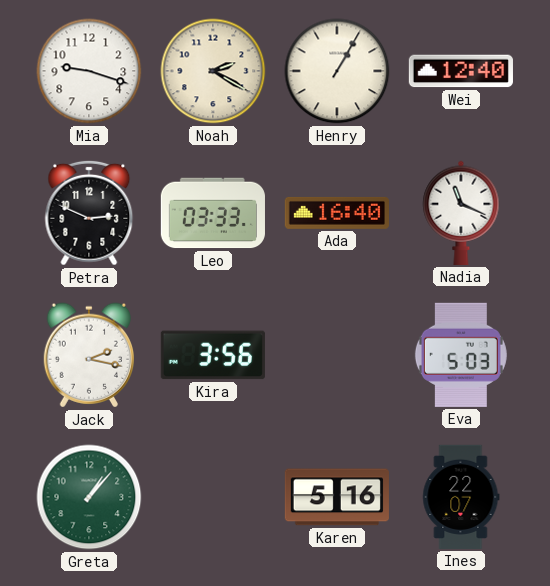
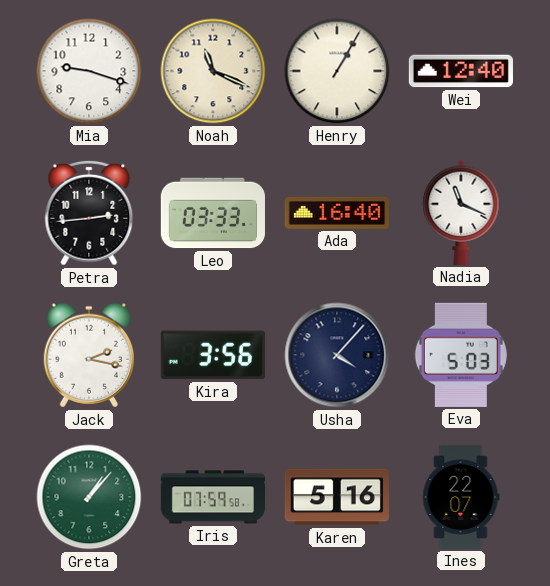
Noah: 2:20 -> 11:19
Petra: 2:49 -> 2:44
Usha: none -> 4:07
Iris: none -> 07:59
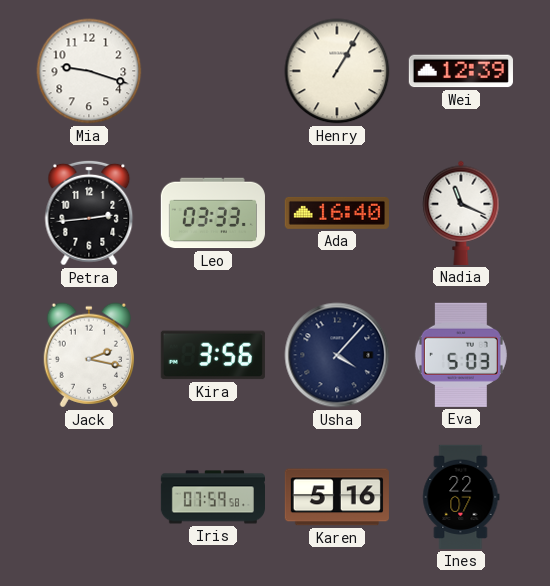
Noah: 11:19 -> none
Wei: 12:40 -> 12:39
Greta: 1:07 -> none
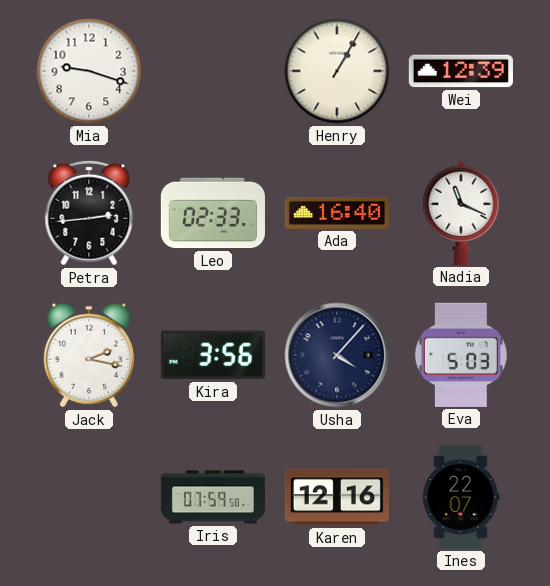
Leo: 03:33 -> 02:33
Karen: 5:16 -> 12:16
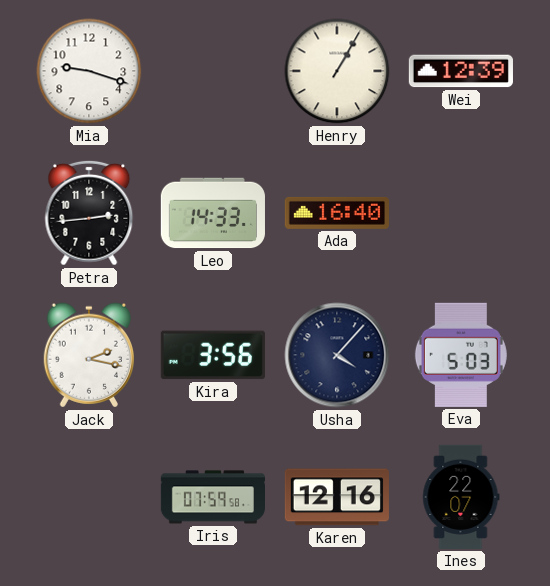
Leo: 02:33 -> 14:33
Nadia: 11:19 -> none
